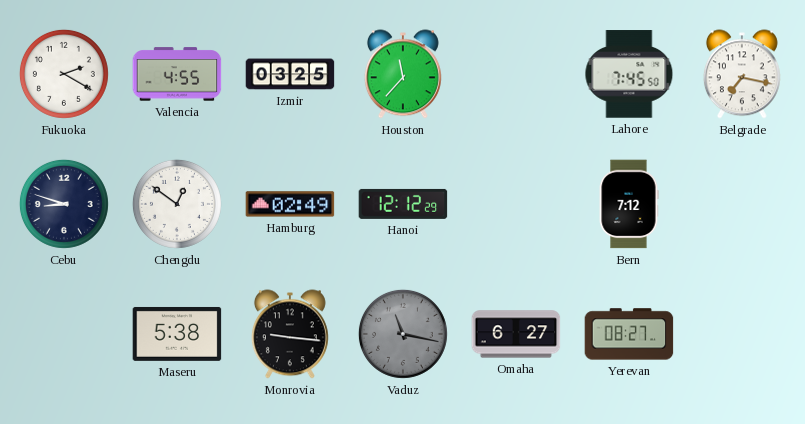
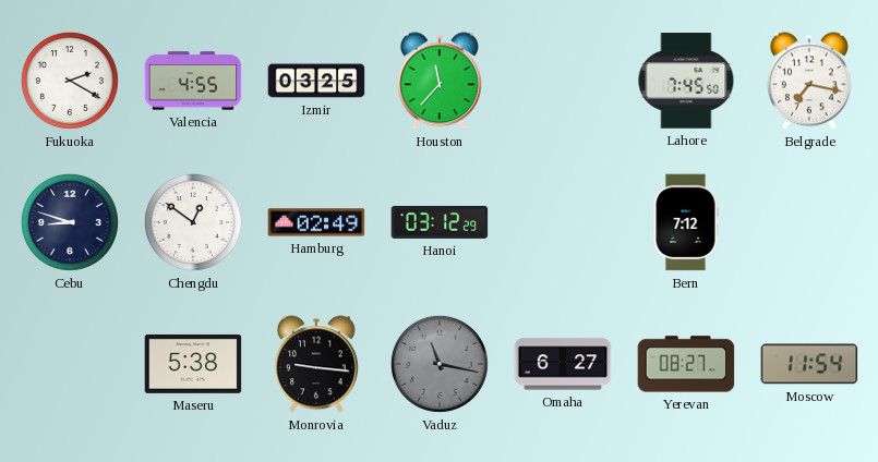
Hanoi: 12:12 -> 03:12
Moscow: none -> 11:54
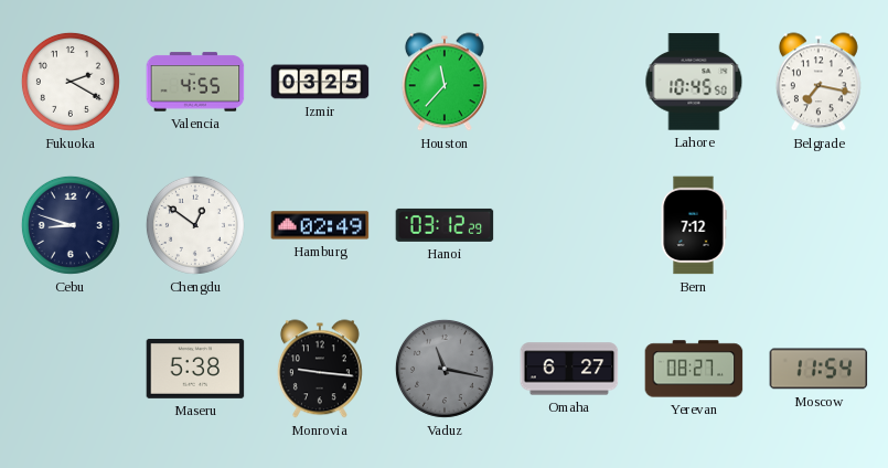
Lahore: 7:45 -> 10:45
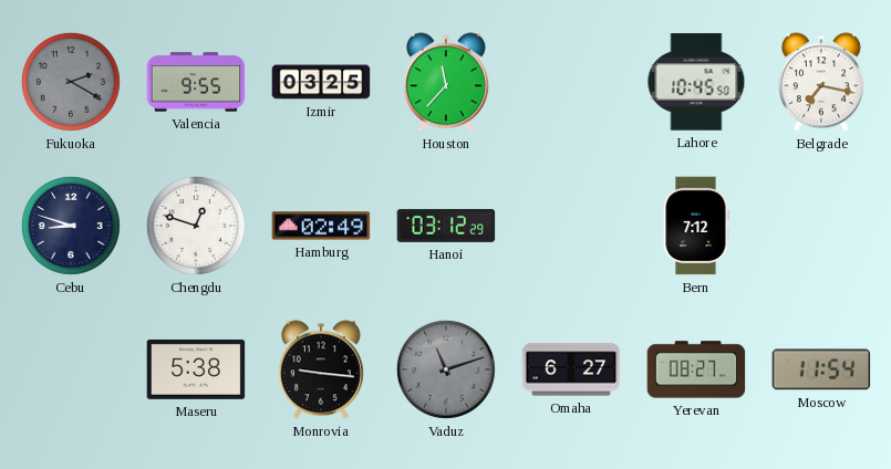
Fukuoka dial: white -> grey
Valencia: 4:55 -> 9:55
Chengdu: 12:51 -> 12:48
Vaduz: 11:17 -> 11:12
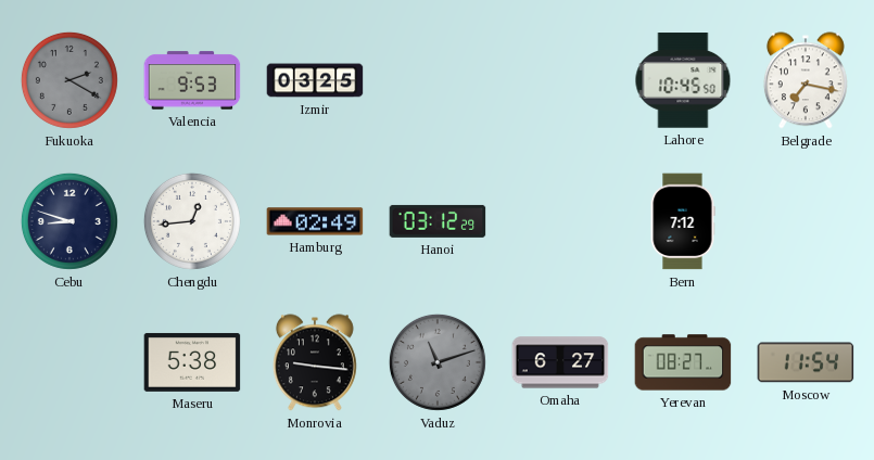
Valencia: 9:55 -> 9:53
Houston: 11:37 -> none
Chengdu: 12:48 -> 12:44
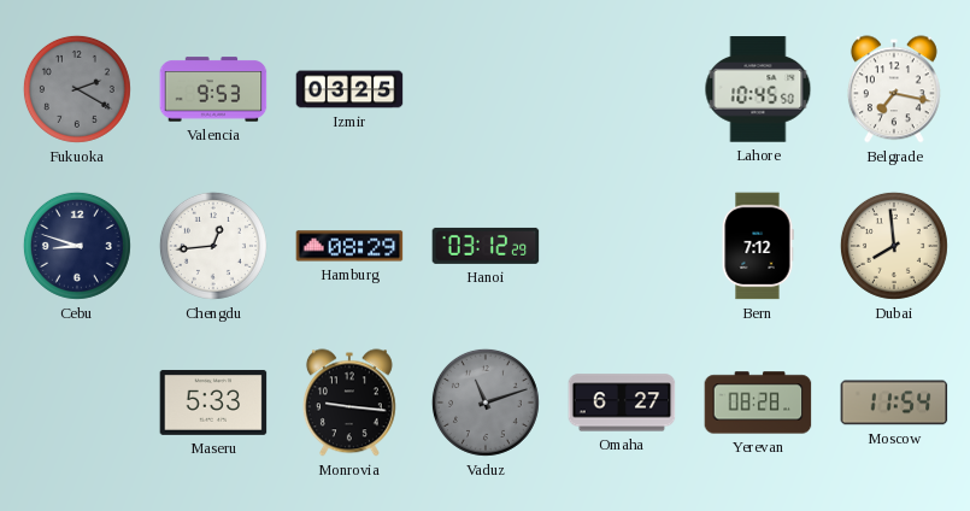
Hamburg: 02:49 -> 08:29
Dubai: none -> 7:59
Maseru: 5:38 -> 5:33
Yerevan: 08:27 -> 08:28
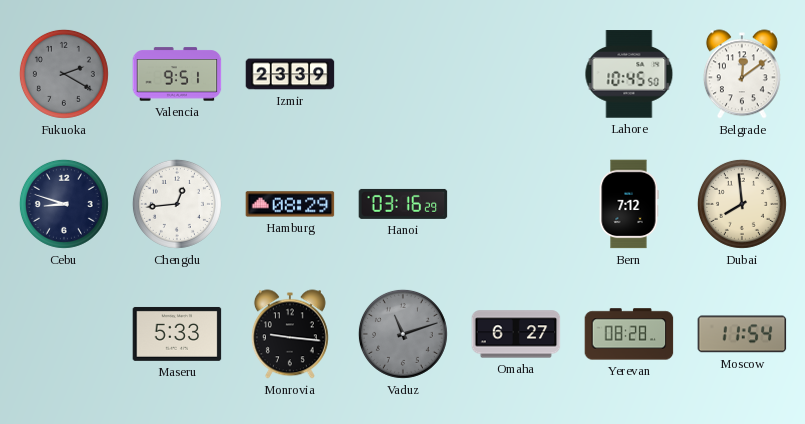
Valencia: 9:53 -> 9:51
Izmir: 03:25 -> 23:39
Belgrade: 7:17 -> 12:09
Hanoi: 03:12 -> 03:16
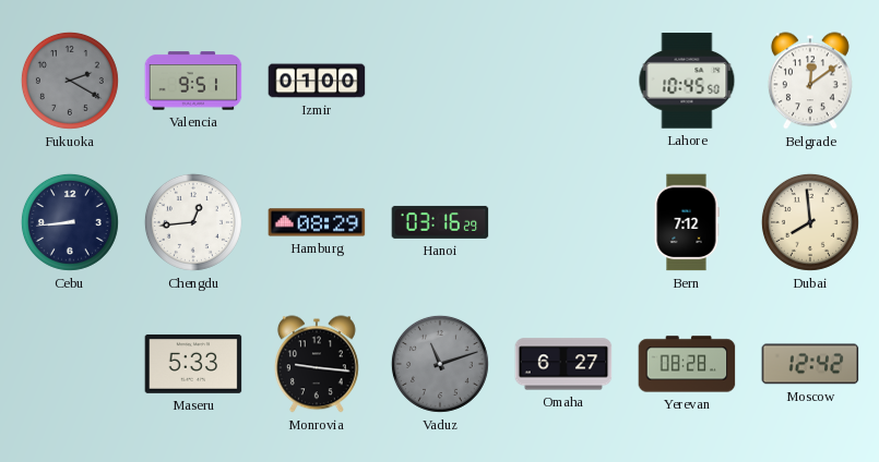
Izmir: 23:39 -> 01:00
Cebu: 8:48 -> 8:44
Moscow: 11:54 -> 12:42
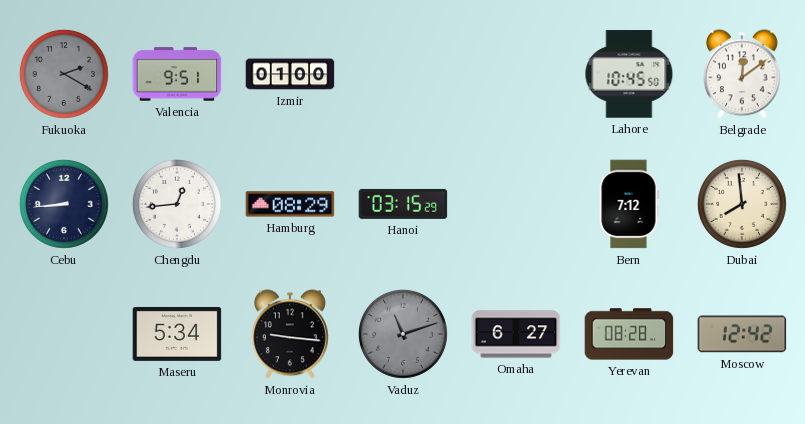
Hanoi: 03:16 -> 03:15
Maseru: 5:33 -> 5:34
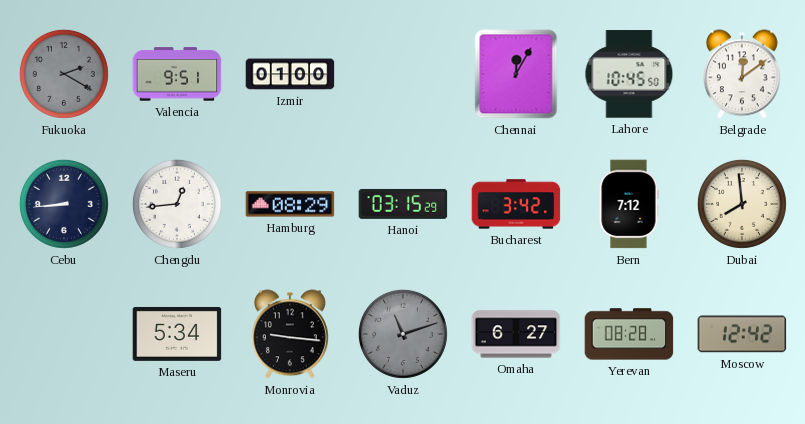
Chennai: none -> 12:05
Bucharest: none -> 3:42
